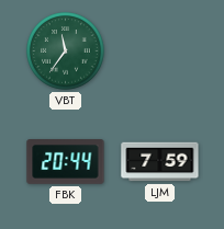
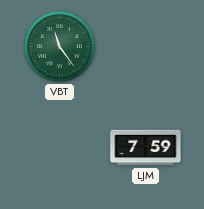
VBT: 11:36 -> 11:24
FBK: 20:44 -> none
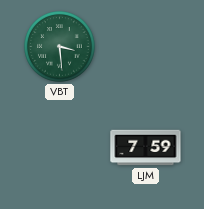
VBT: 11:24 -> 3:29
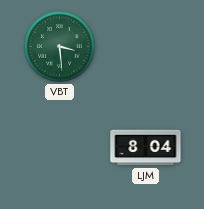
LJM: 7:59 -> 8:04
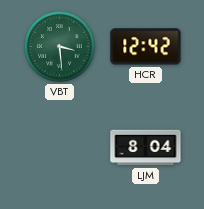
HCR: none -> 12:42
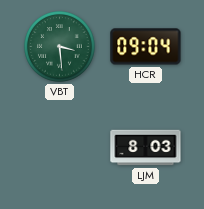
HCR: 12:42 -> 09:04
LJM: 8:04 -> 8:03
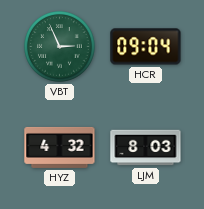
VBT: 3:29 -> 2:56
HYZ: none -> 4:32
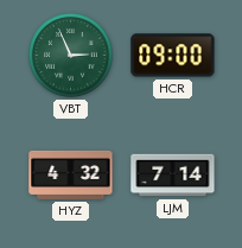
HCR: 09:04 -> 09:00
LJM: 8:03 -> 7:14
